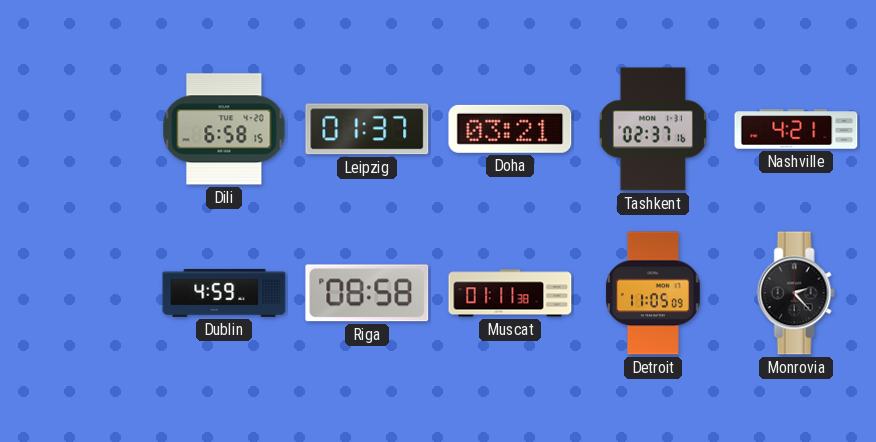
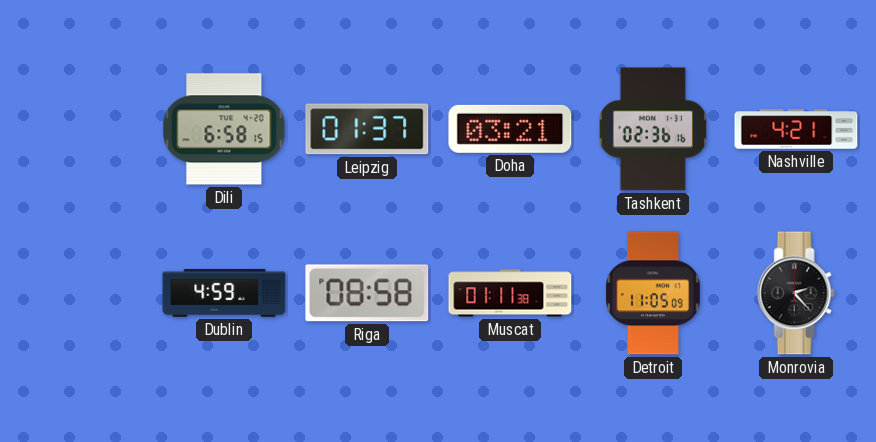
Tashkent: 02:37 -> 02:36
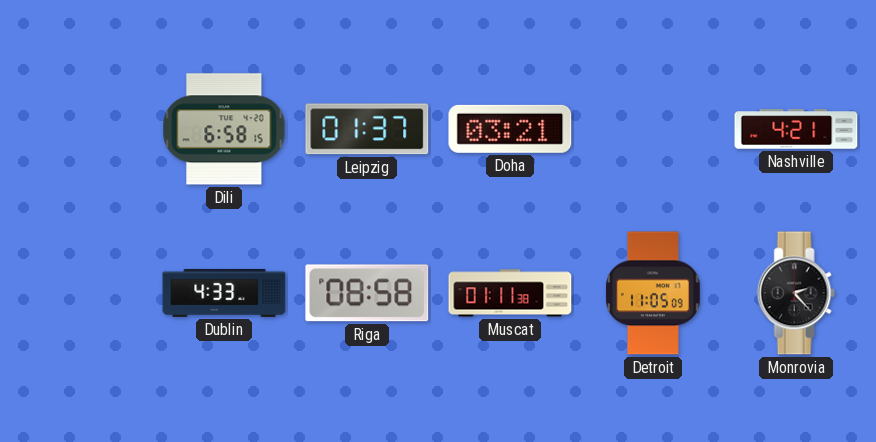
Tashkent: 02:36 -> none
Dublin: 4:59 -> 4:33
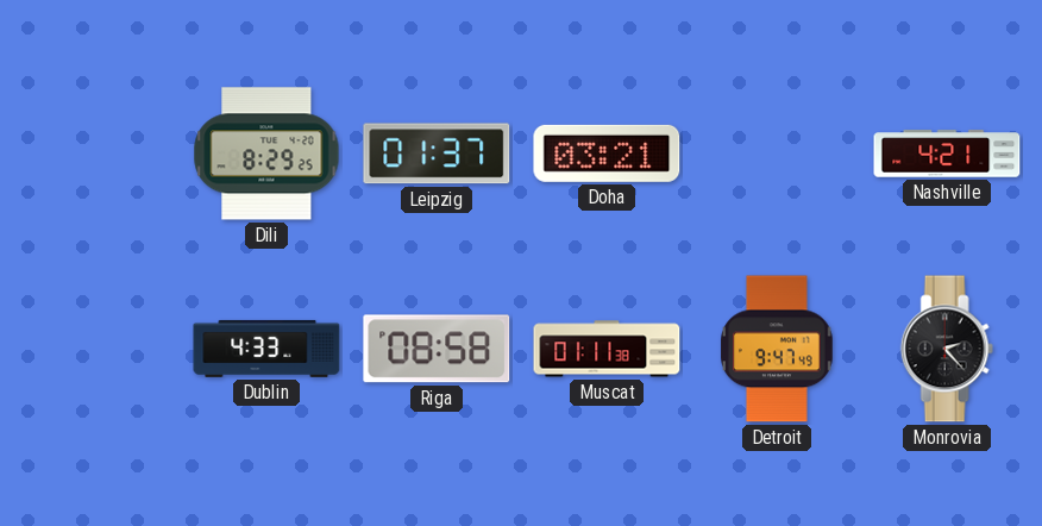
Dili: 6:58 -> 8:29
Detroit: 11:05 -> 9:47
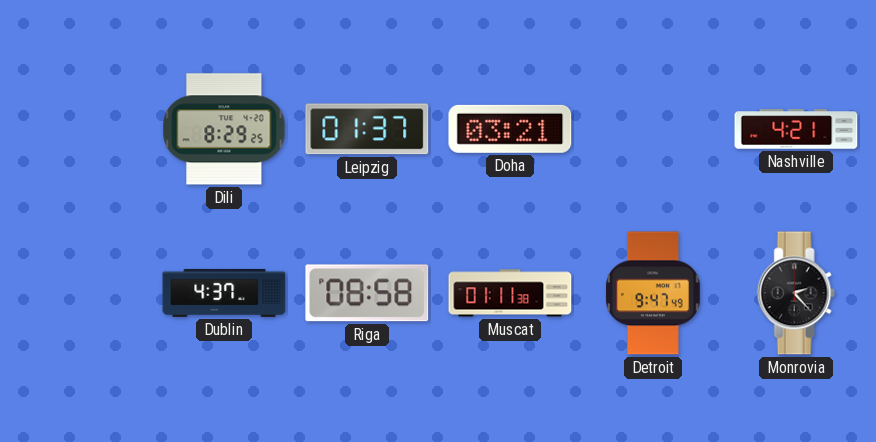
Dublin: 4:33 -> 4:37
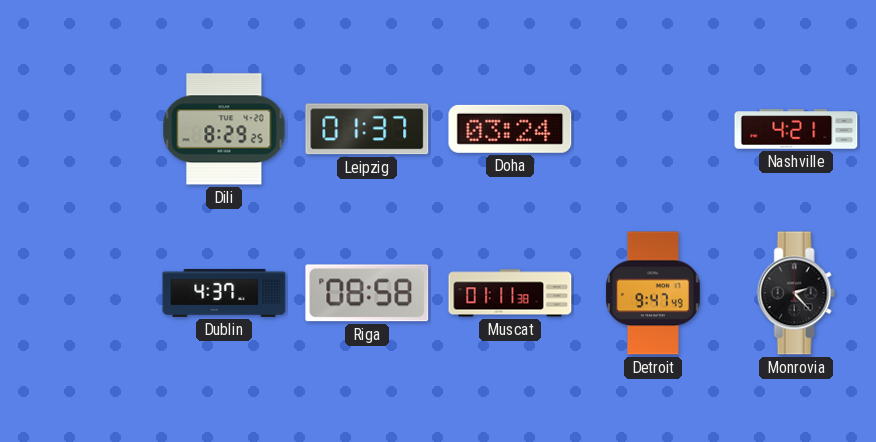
Doha: 03:21 -> 03:24
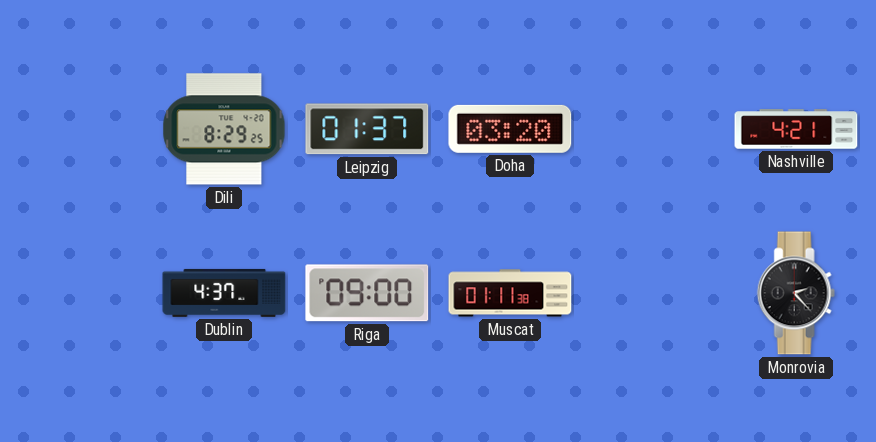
Doha: 03:24 -> 03:20
Riga: 08:58 -> 09:00
Detroit: 9:47 -> none
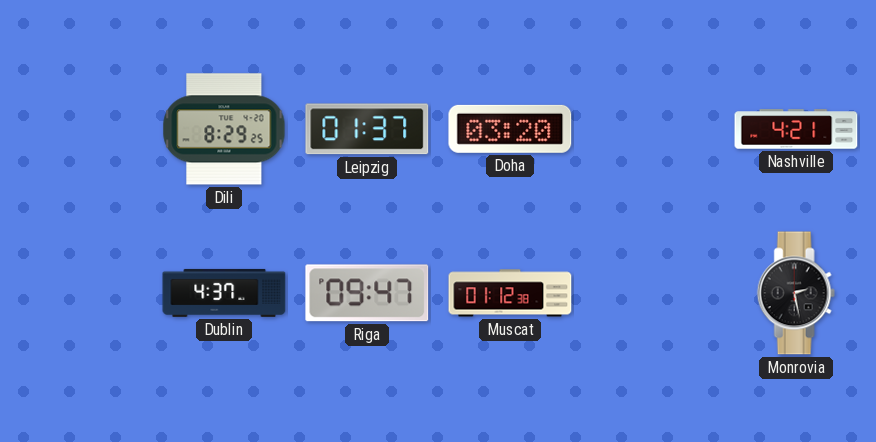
Riga: 09:00 -> 09:47
Muscat: 01:11 -> 01:12
Monrovia: 2:23 -> 2:28
